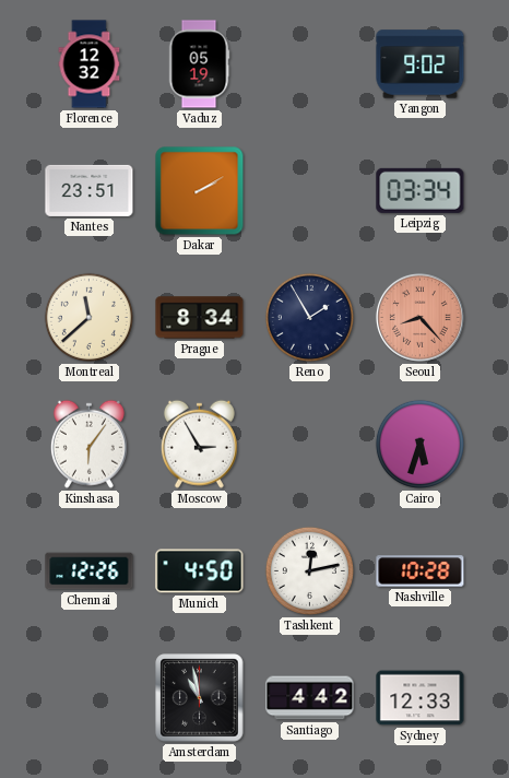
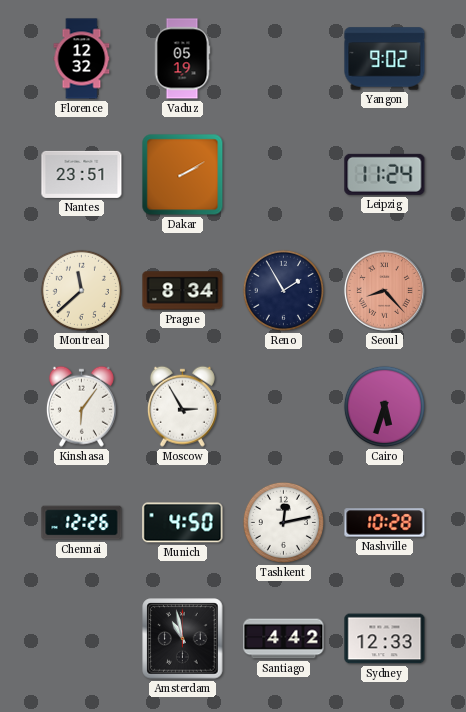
Leipzig: 03:34 -> 11:24
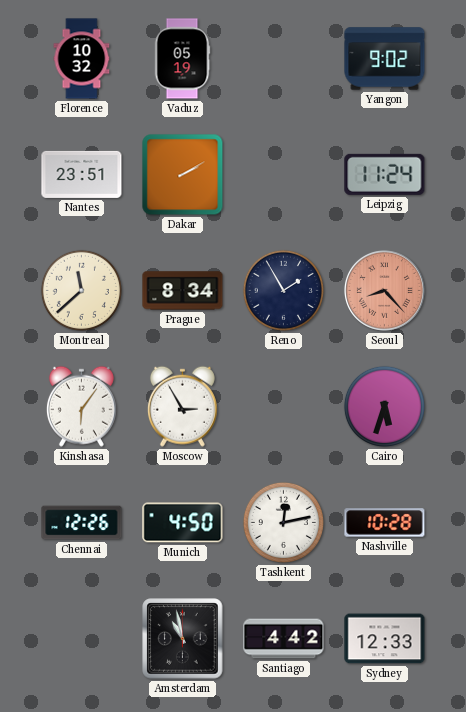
Florence: 12:32 -> 10:32
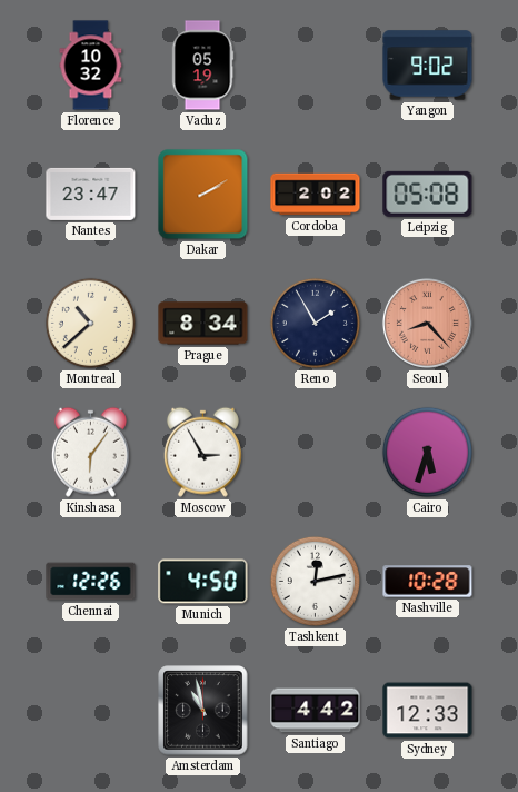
Nantes: 23:51 -> 23:47
Cordoba: none -> 2:02
Leipzig: 11:24 -> 05:08
Montreal: 11:38 -> 10:38
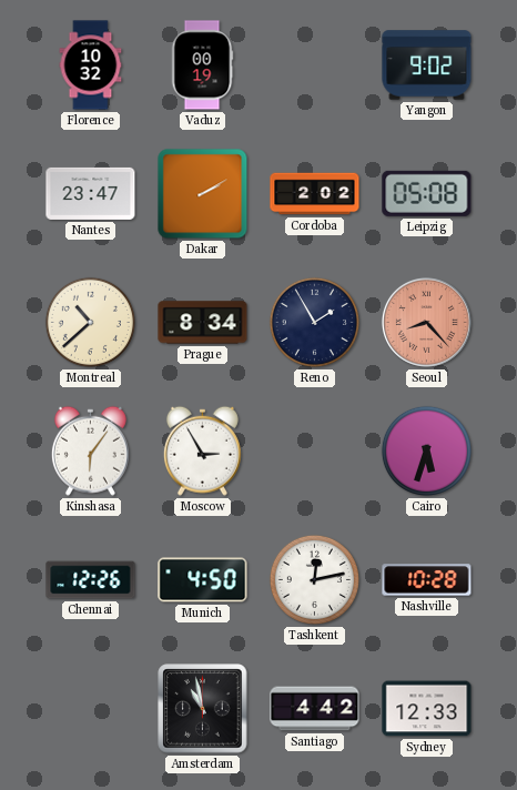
Vaduz: 05:19 -> 00:19
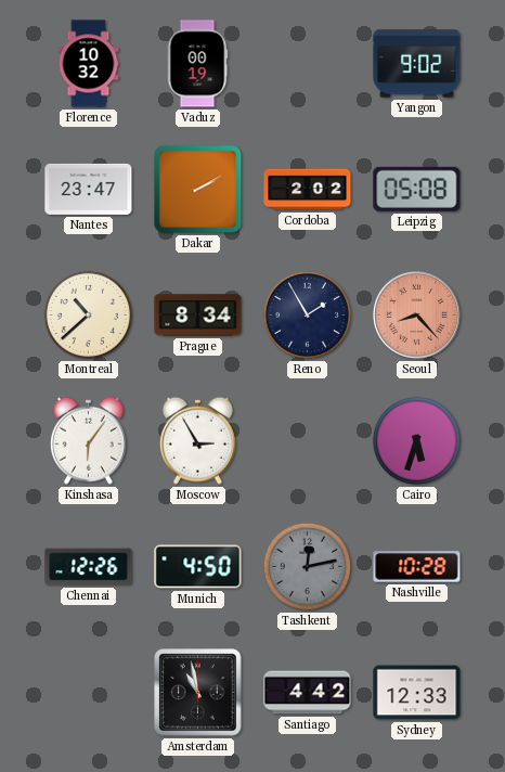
Tashkent dial: white -> grey
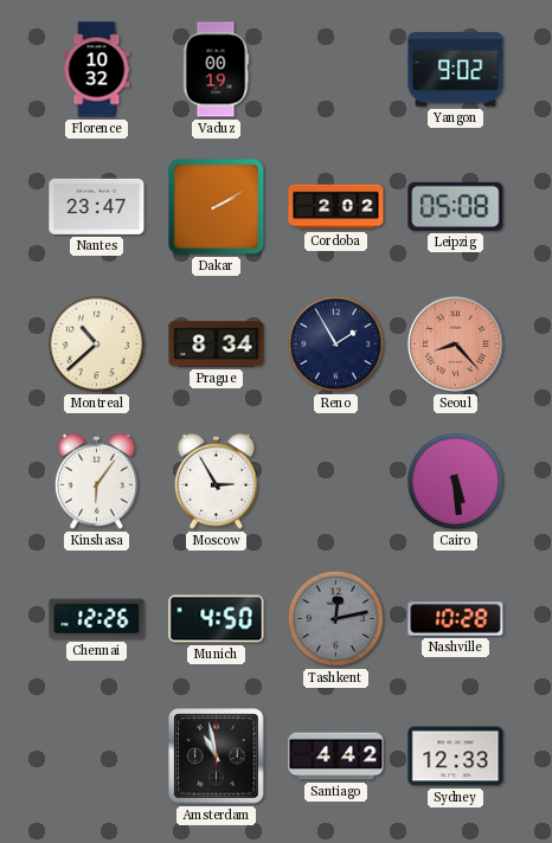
Cairo: 5:33 -> 5:29
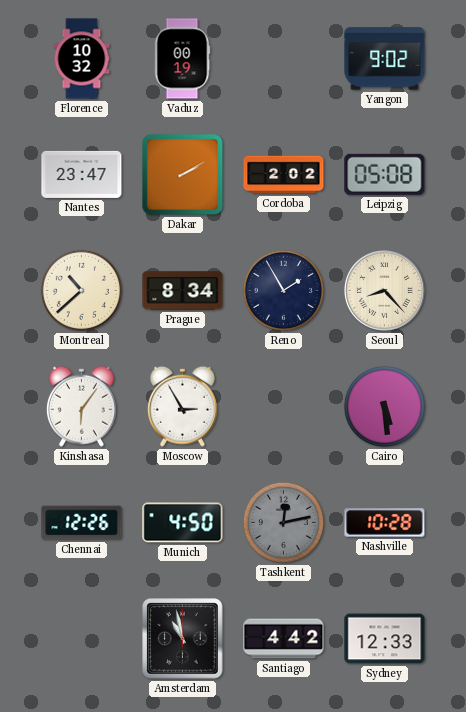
Seoul dial: salmon -> cream
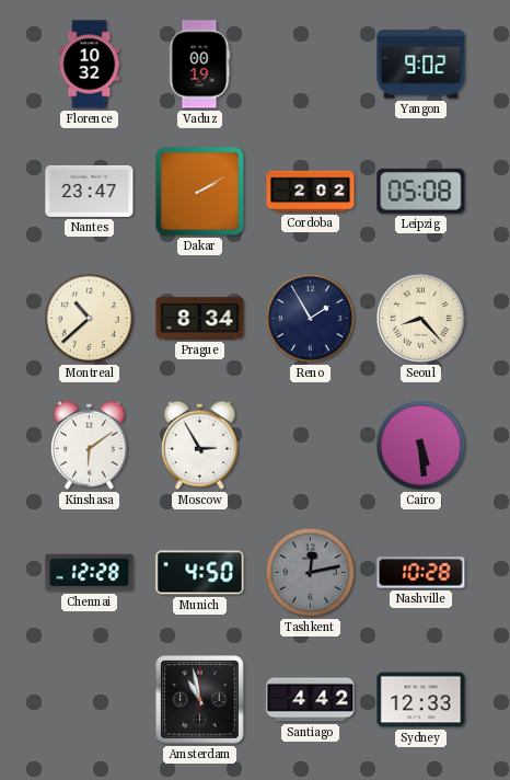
Kinshasa: 6:06 -> 6:09
Chennai: 12:26 -> 12:28
